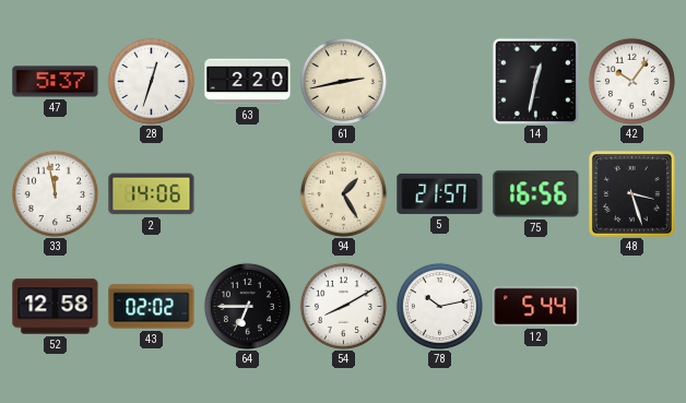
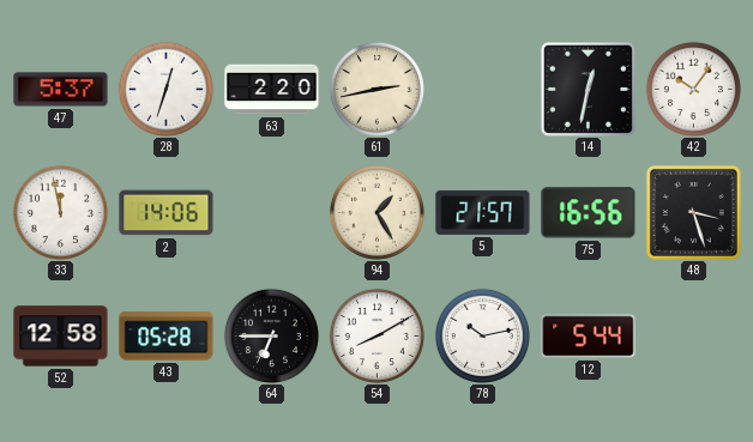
43: 02:02 -> 05:28
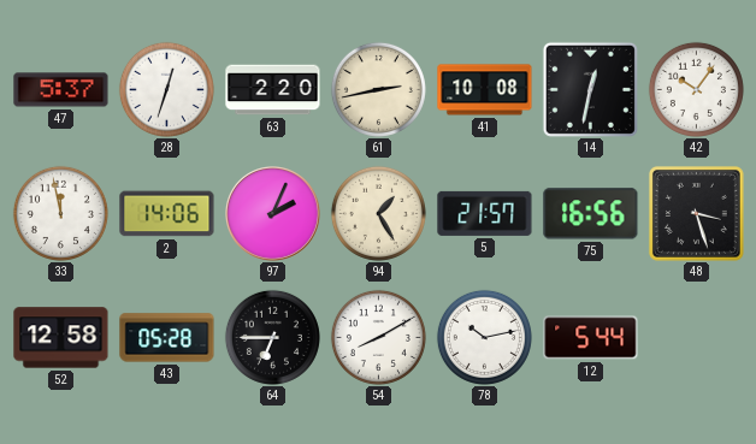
41: none -> 10:08
97: none -> 2:04
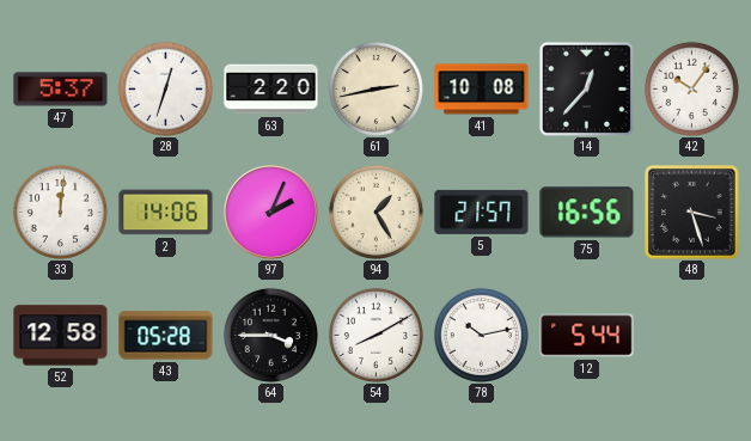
14: 12:32 -> 12:37
33: 11:58 -> 12:01
64: 6:45 -> 3:45
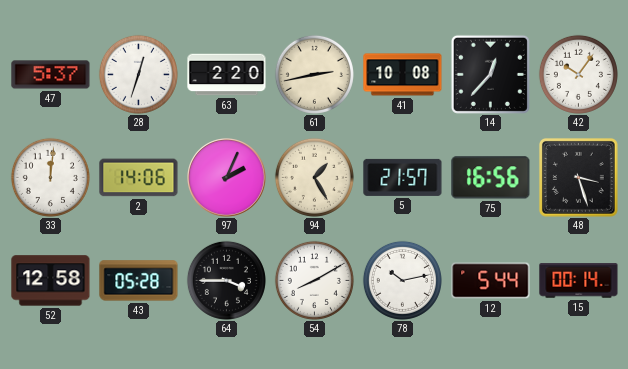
15: none -> 00:14
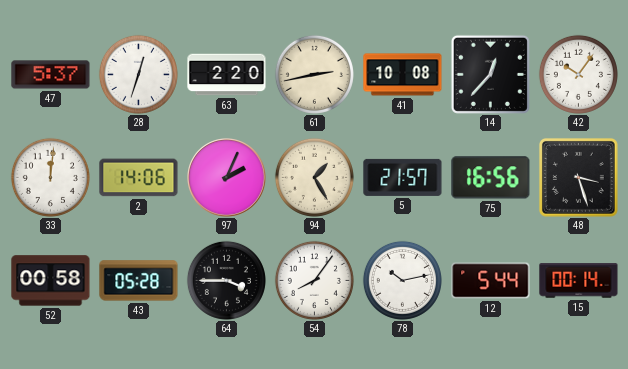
52: 12:58 -> 00:58
54: 8:10 -> 8:06
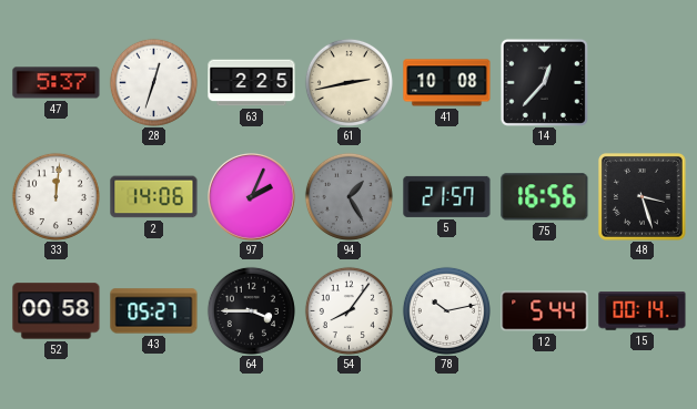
63: 2:20 -> 2:25
42: 10:06 -> none
94 dial: cream -> grey
43: 05:28 -> 05:27
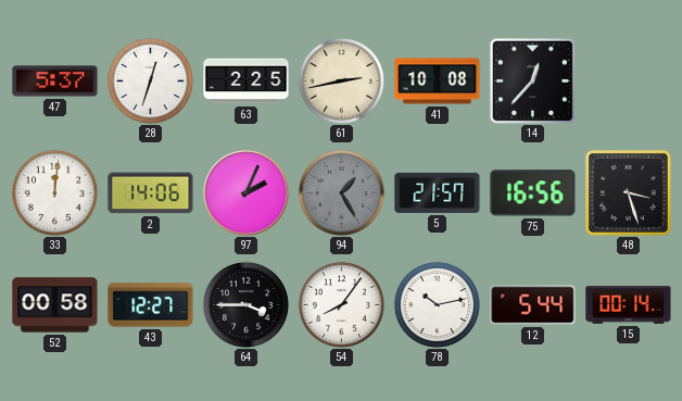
43: 05:27 -> 12:27
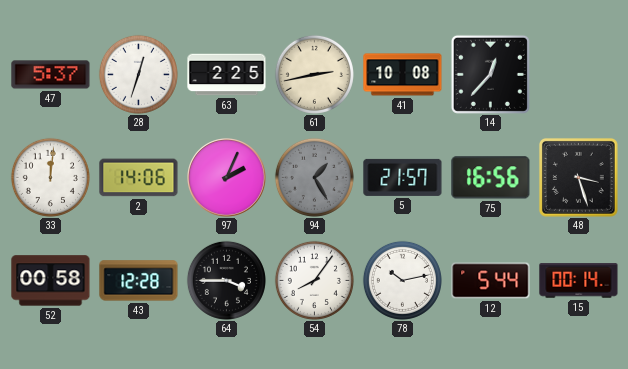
43: 12:27 -> 12:28
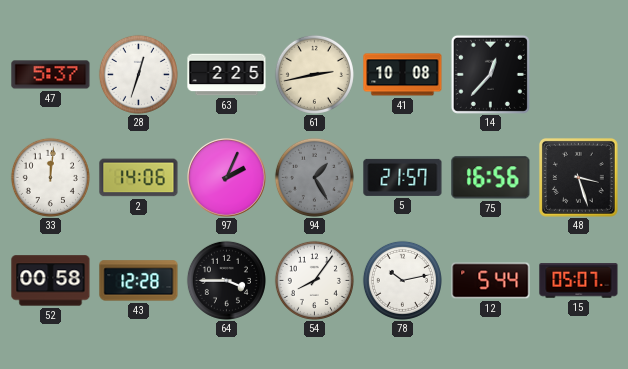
15: 00:14 -> 05:07
